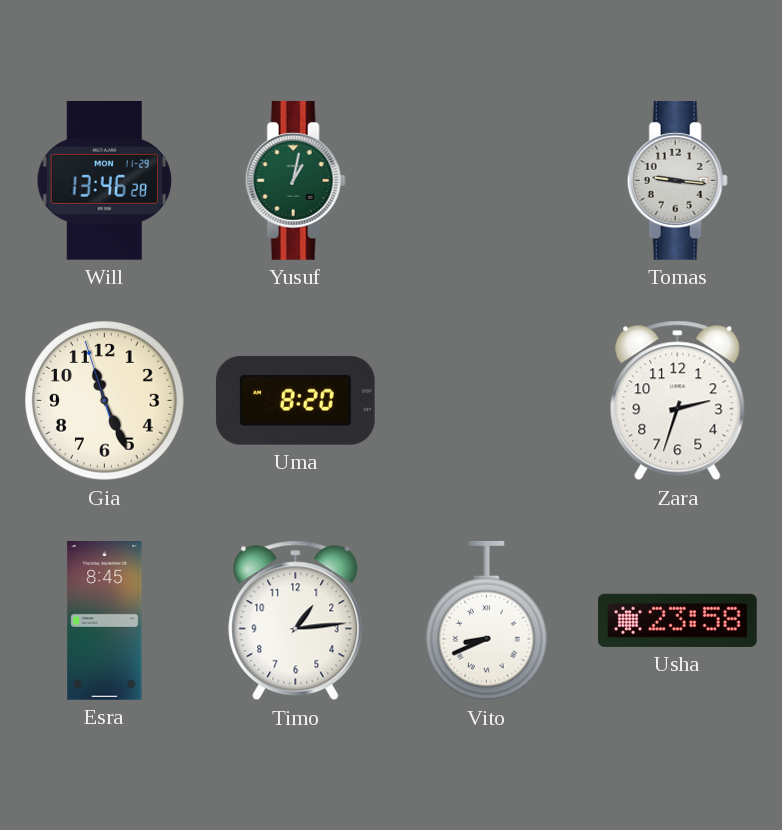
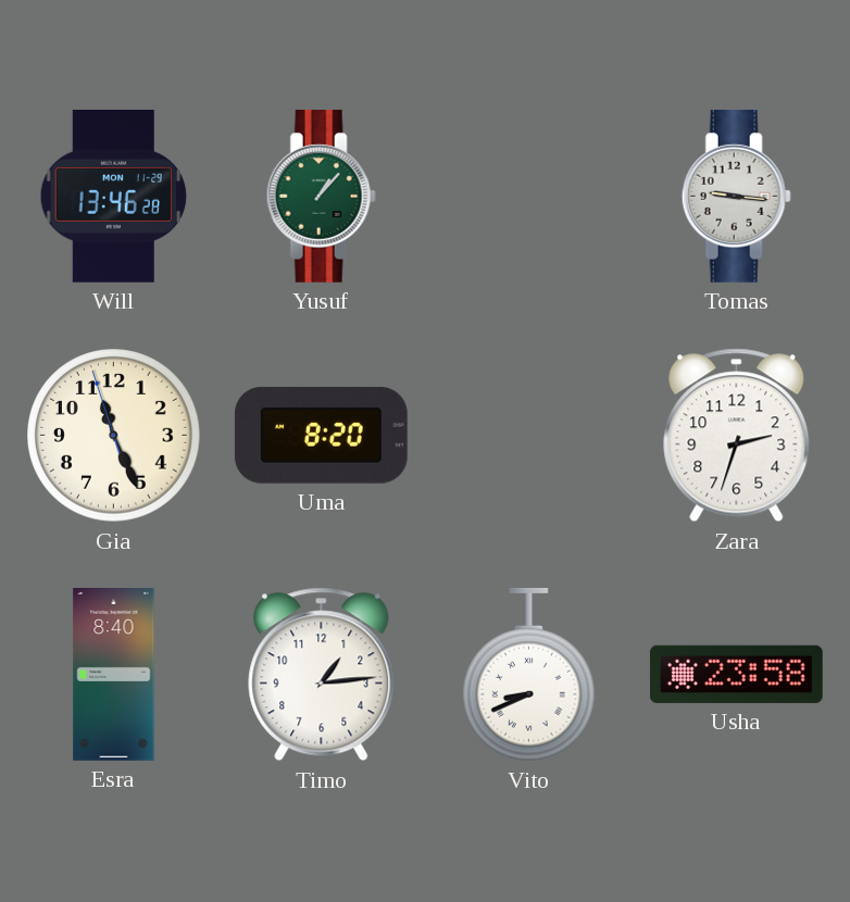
Yusuf: 1:02 -> 1:07
Esra: 8:45 -> 8:40
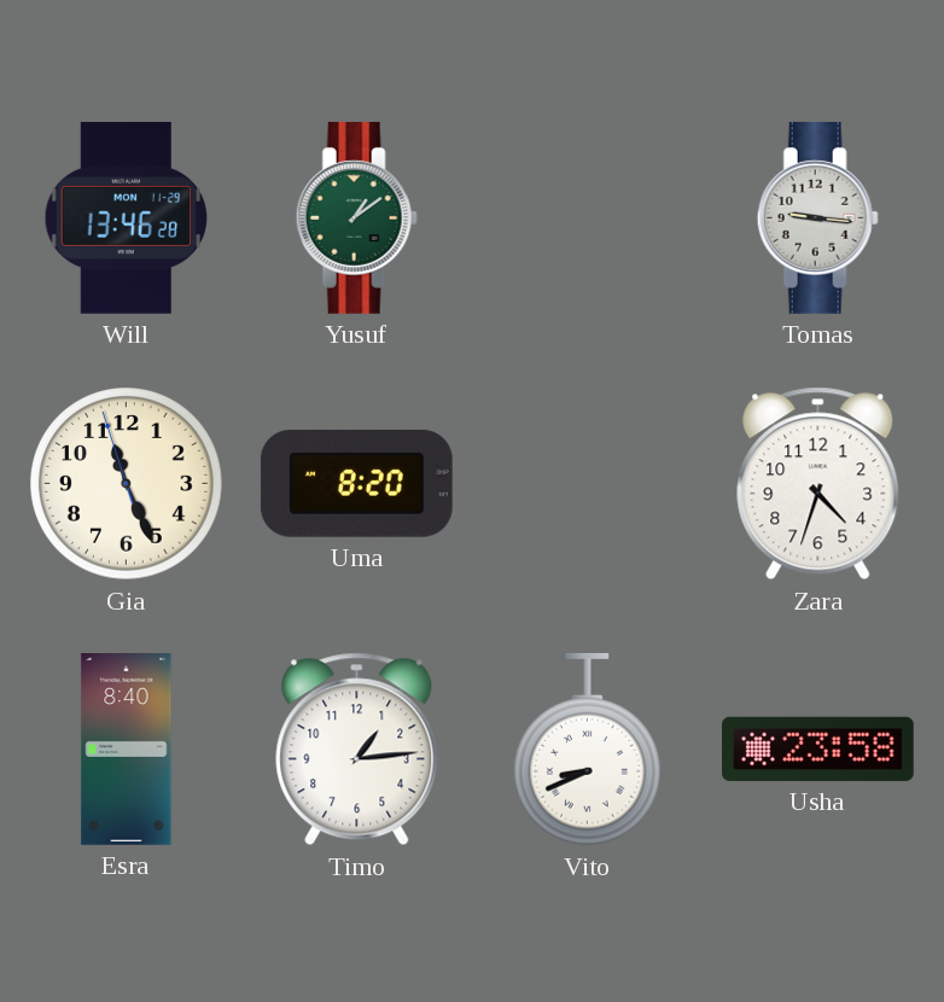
Yusuf: 1:07 -> 1:09
Zara: 2:33 -> 4:33
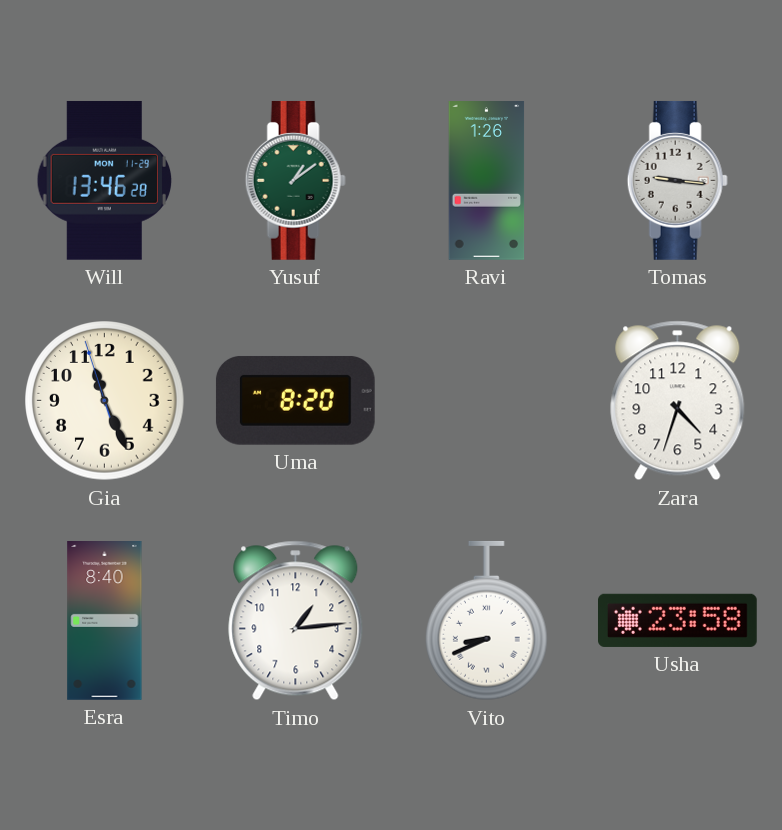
Ravi: none -> 1:26
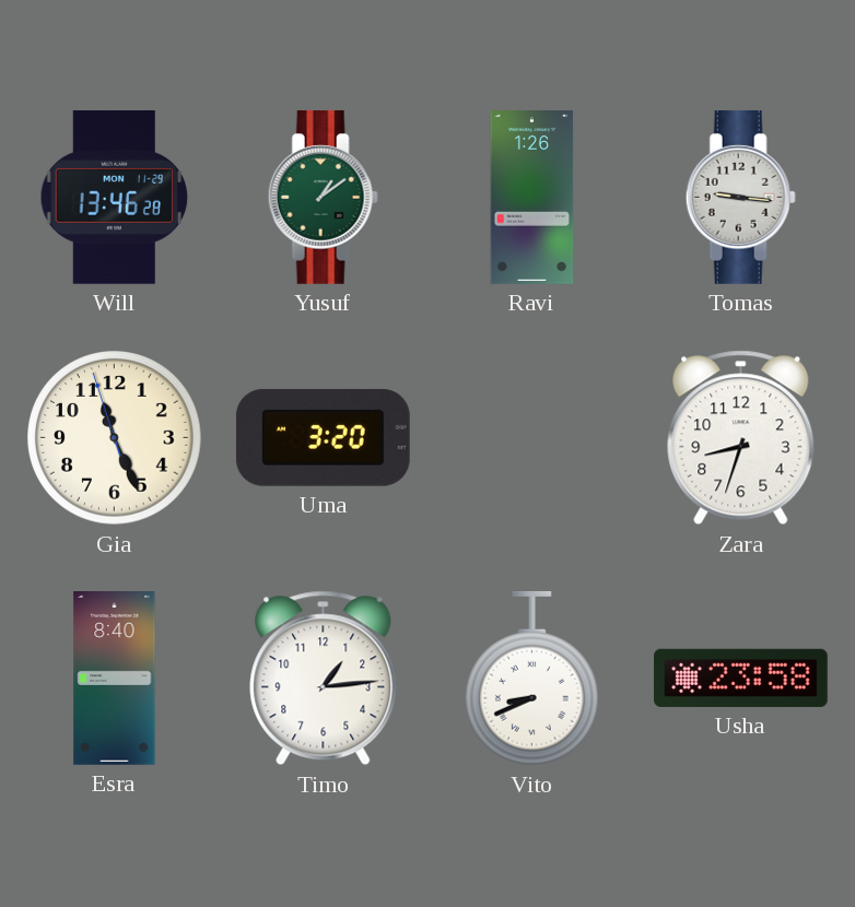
Uma: 8:20 -> 3:20
Zara: 4:33 -> 8:33
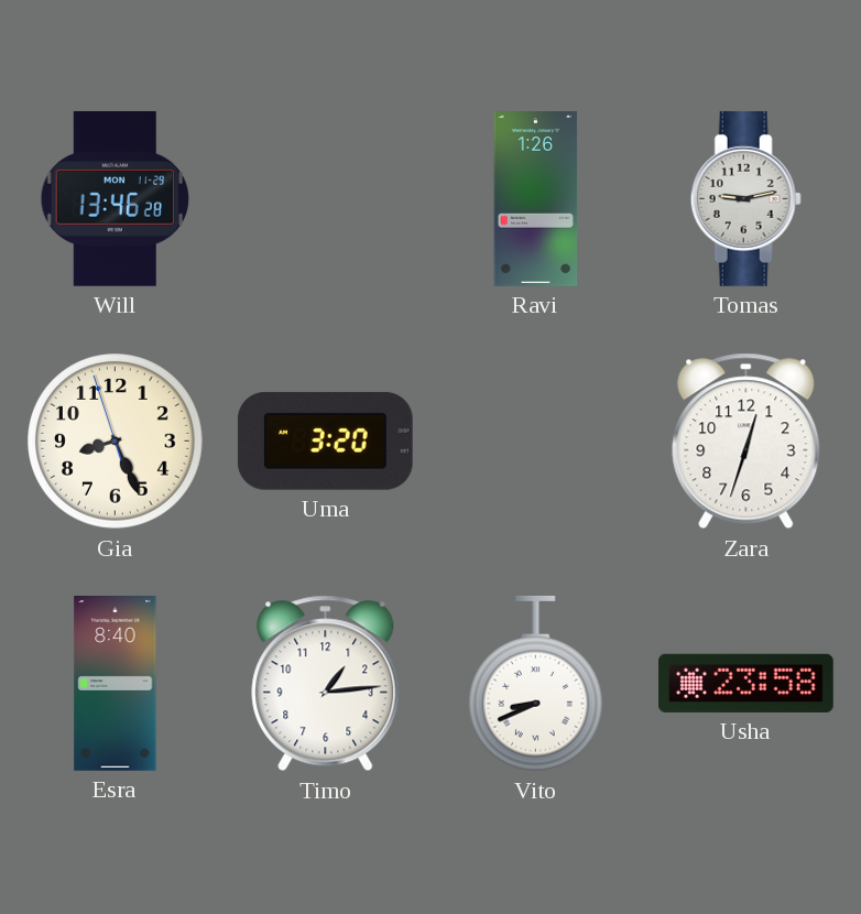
Yusuf: 1:09 -> none
Tomas: 9:16 -> 9:13
Gia: 11:25 -> 8:25
Zara: 8:33 -> 12:33
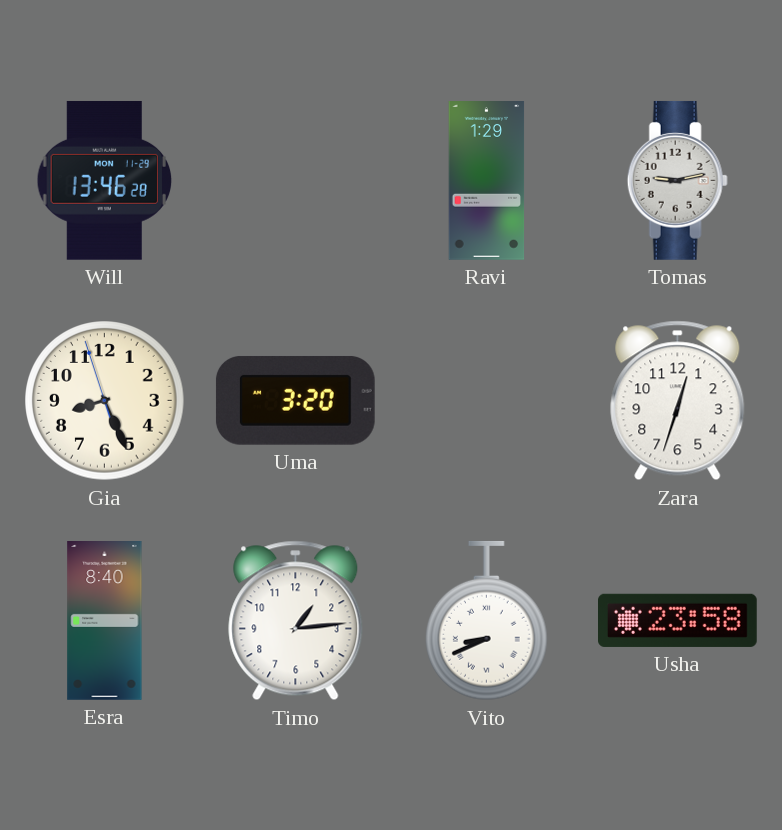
Ravi: 1:26 -> 1:29
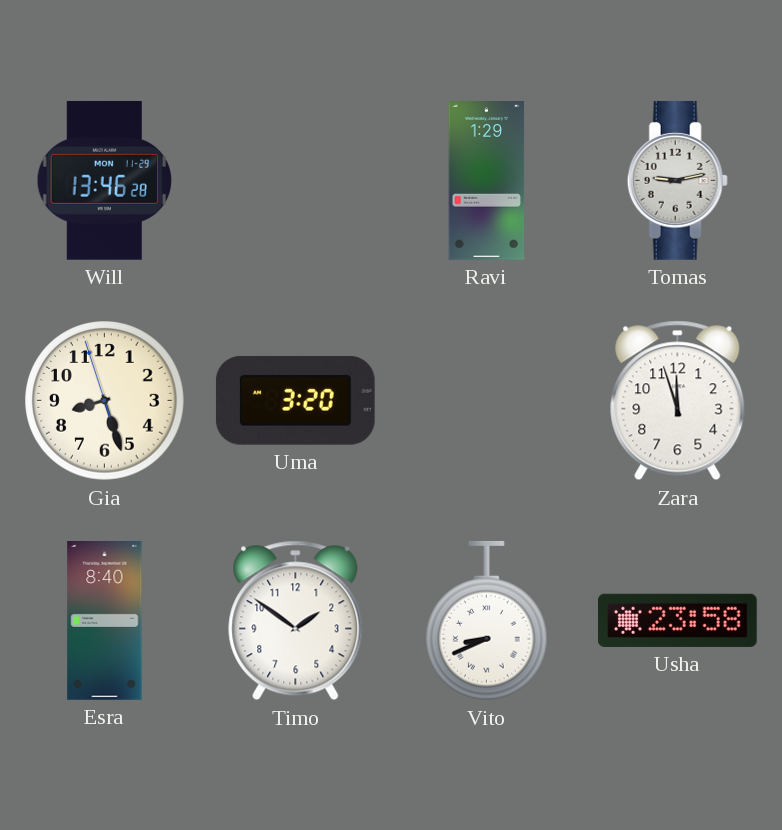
Gia: 8:25 -> 8:26
Zara: 12:33 -> 11:57
Timo: 1:14 -> 1:51
